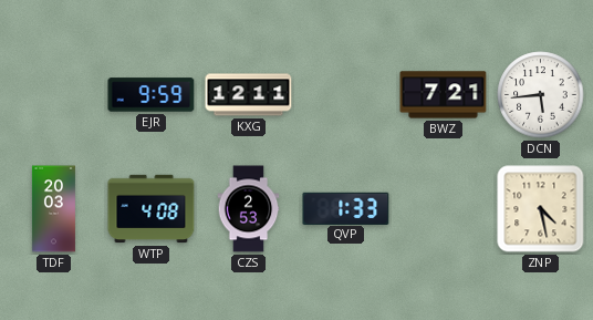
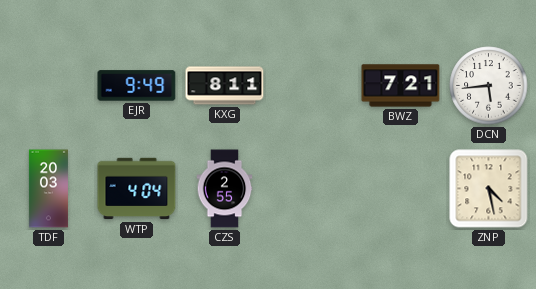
EJR: 9:59 -> 9:49
KXG: 12:11 -> 8:11
WTP: 4:08 -> 4:04
CZS: 2:53 -> 2:55
QVP: 1:33 -> none
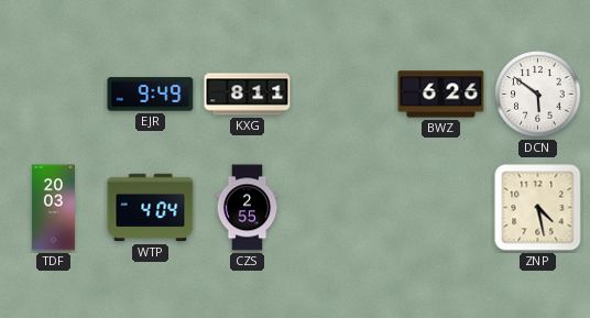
BWZ: 7:21 -> 6:26
DCN: 5:44 -> 5:51
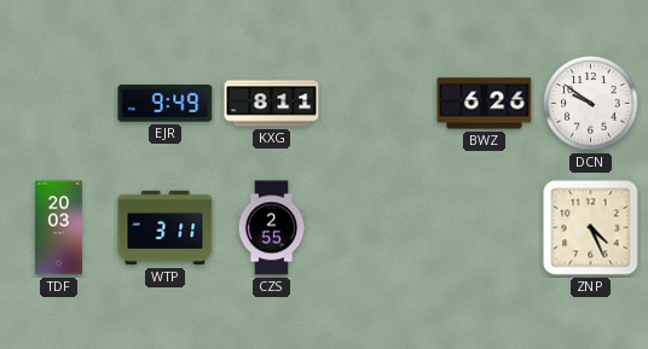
DCN: 5:51 -> 9:51
WTP: 4:04 -> 3:11
ZNP: 4:28 -> 4:26
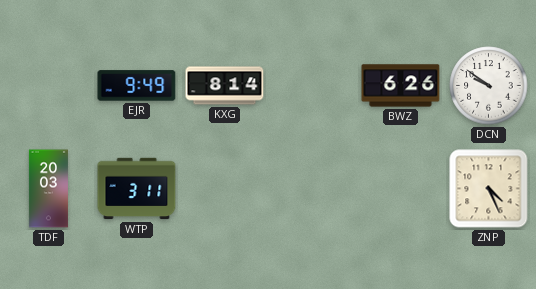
KXG: 8:11 -> 8:14
CZS: 2:55 -> none
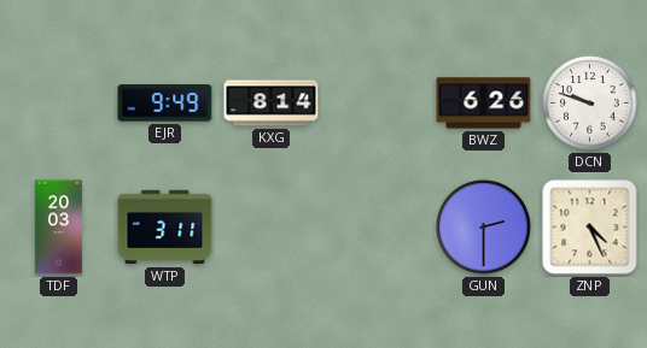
DCN: 9:51 -> 9:48
GUN: none -> 2:30
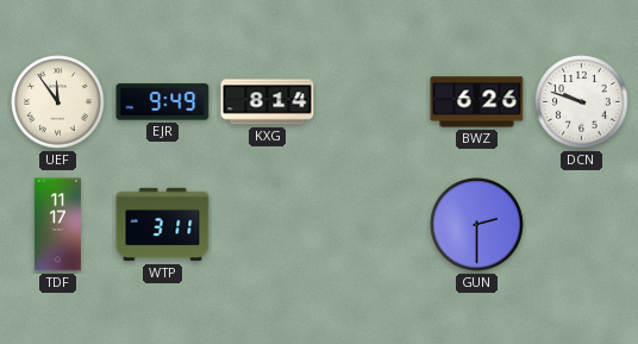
UEF: none -> 11:54
TDF: 20:03 -> 11:17
ZNP: 4:26 -> none
